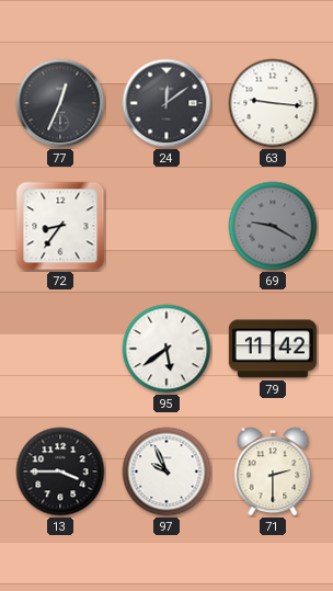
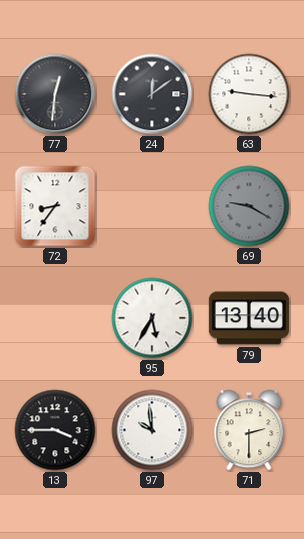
77: 12:34 -> 12:31
95: 5:39 -> 5:35
79: 11:42 -> 13:40
97: 9:56 -> 9:59
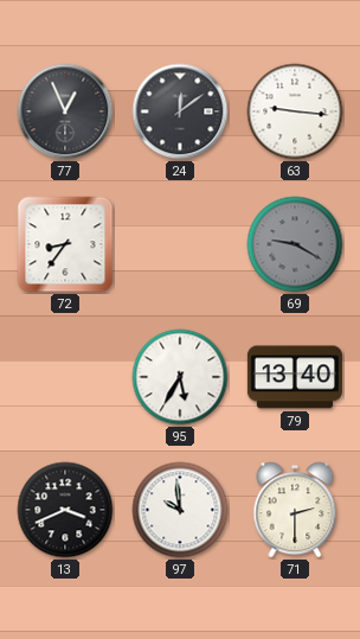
77: 12:31 -> 12:56
13: 3:45 -> 3:41
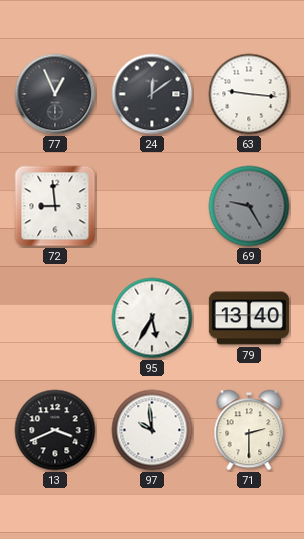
72: 8:36 -> 8:59
69: 9:20 -> 9:25
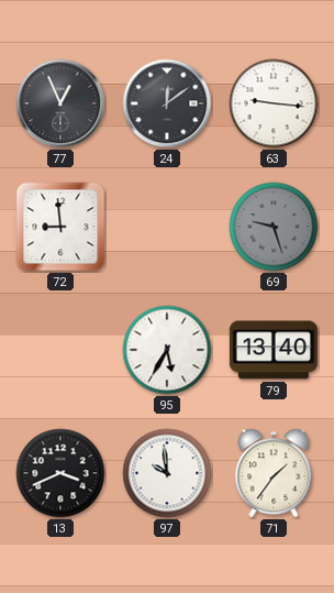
69: 9:25 -> 9:27
71: 2:30 -> 1:36
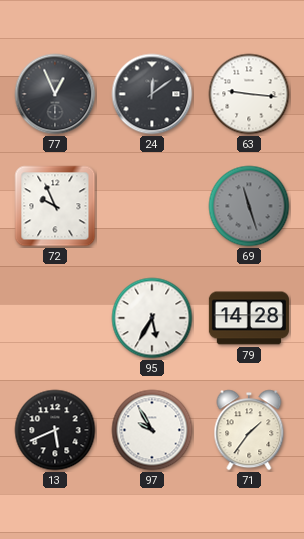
72: 8:59 -> 9:56
69: 9:27 -> 11:27
79: 13:40 -> 14:28
13: 3:41 -> 5:41
97: 9:59 -> 9:55
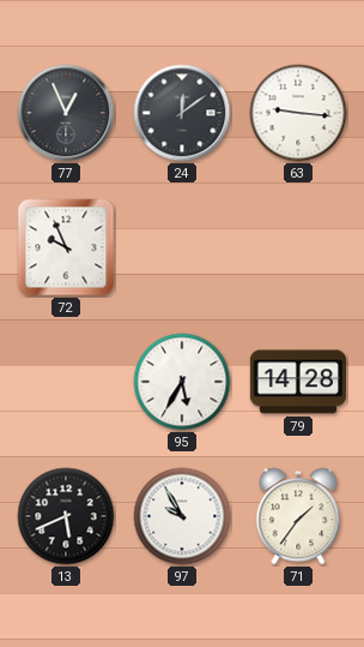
69: 11:27 -> none
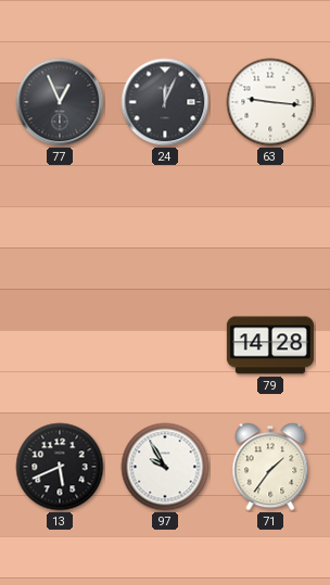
24: 12:09 -> 12:04
72: 9:56 -> none
95: 5:35 -> none
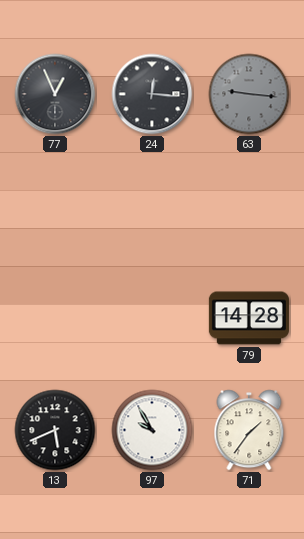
24: 12:04 -> 12:16
63 dial: white -> grey
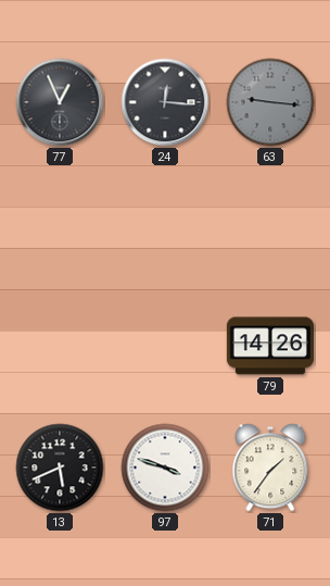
79: 14:28 -> 14:26
97: 9:55 -> 3:48
